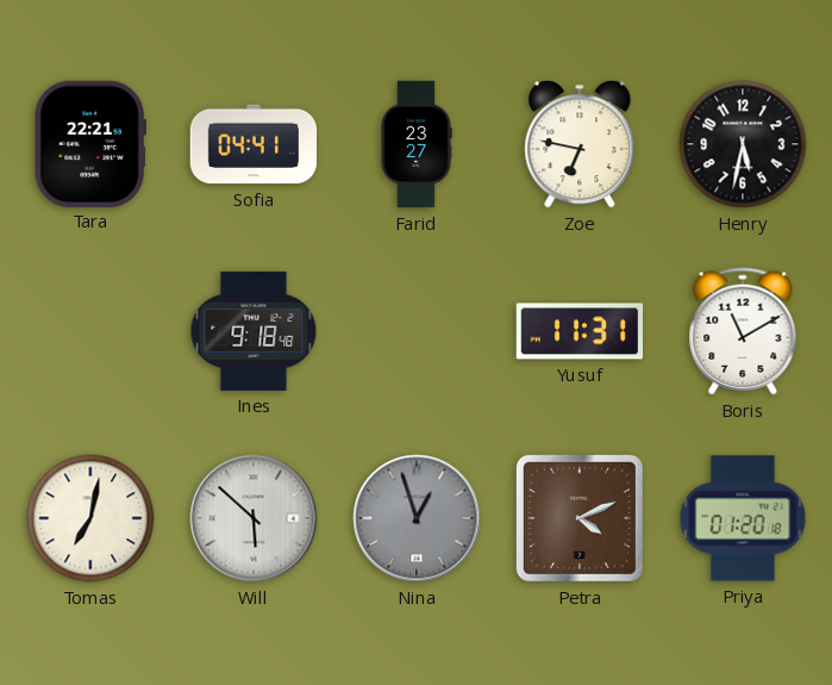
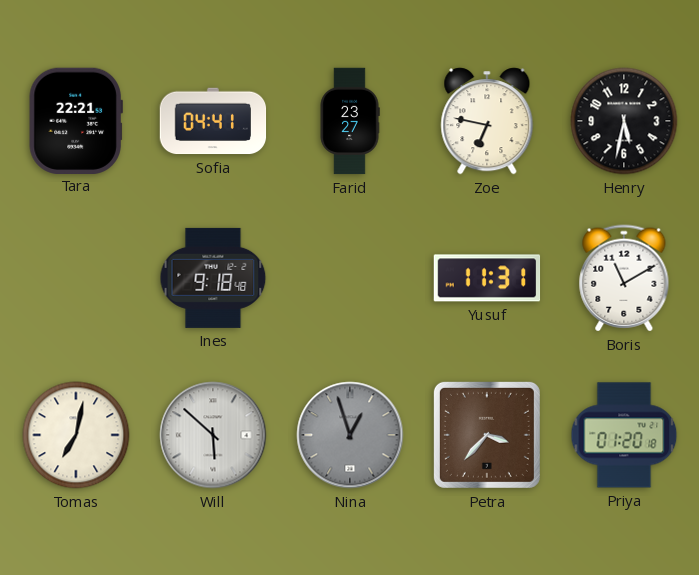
Petra: 4:11 -> 3:37
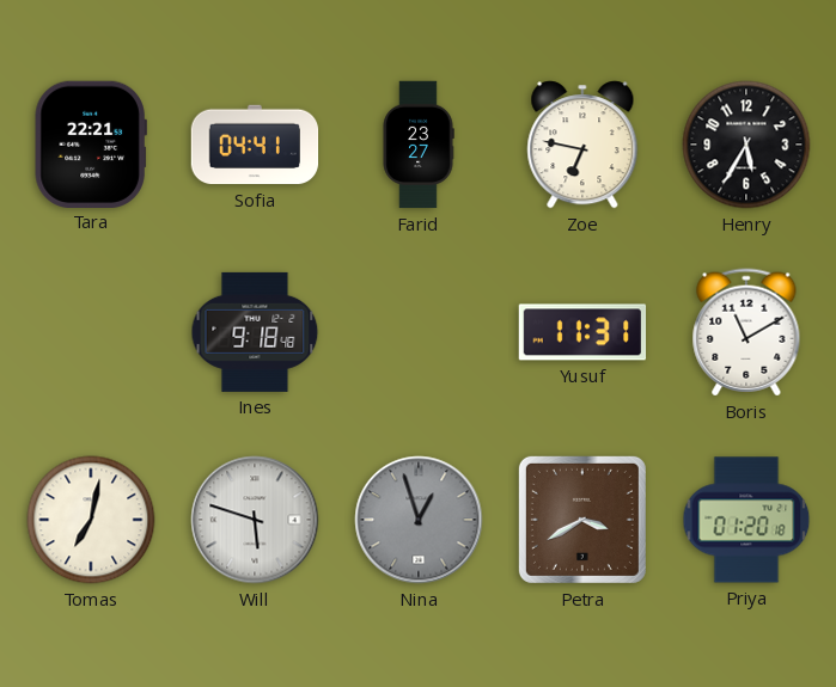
Henry: 5:32 -> 5:35
Will: 5:52 -> 5:48
Petra: 3:37 -> 3:40
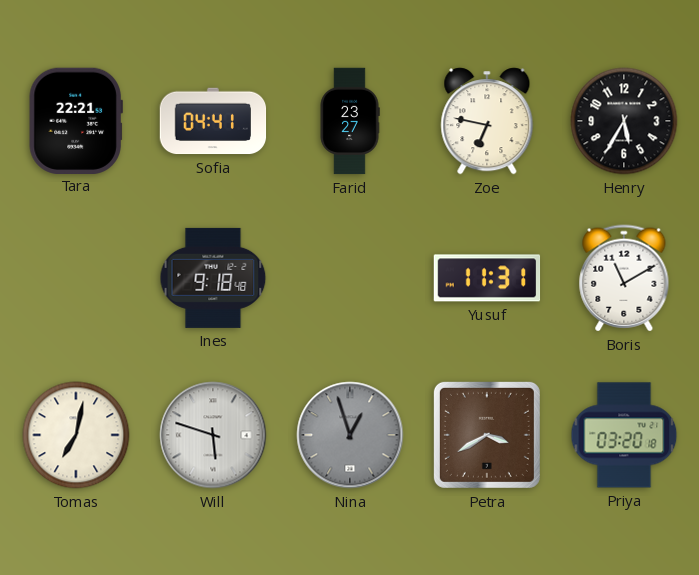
Priya: 01:20 -> 03:20
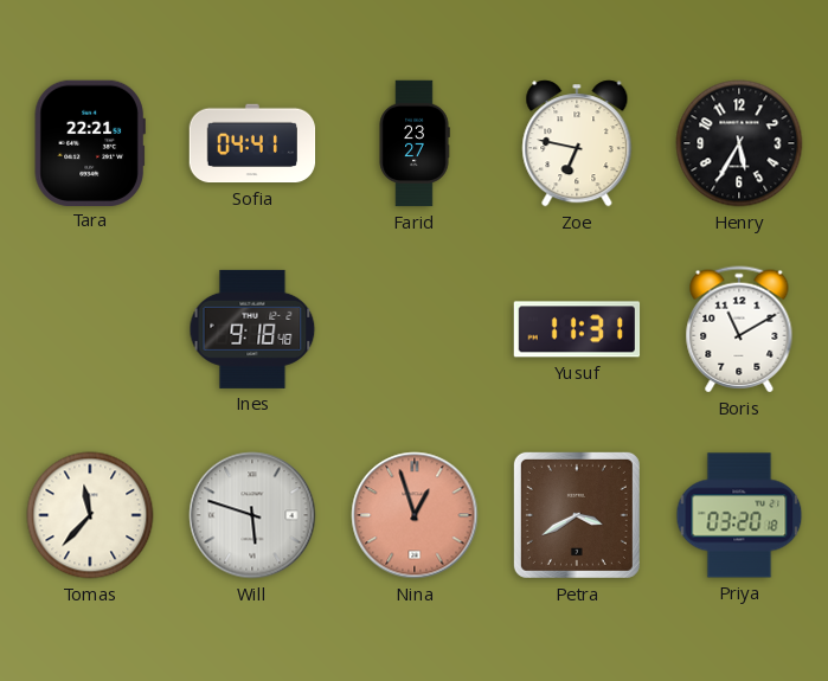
Tomas: 7:02 -> 11:37
Nina dial: grey -> salmon
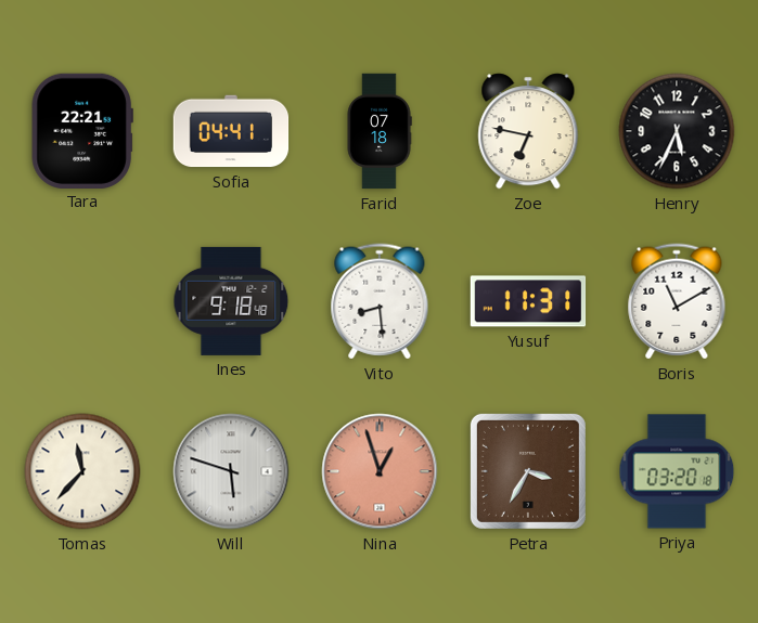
Farid: 23:27 -> 07:18
Henry: 5:35 -> 5:34
Vito: none -> 8:29
Petra: 3:40 -> 3:35
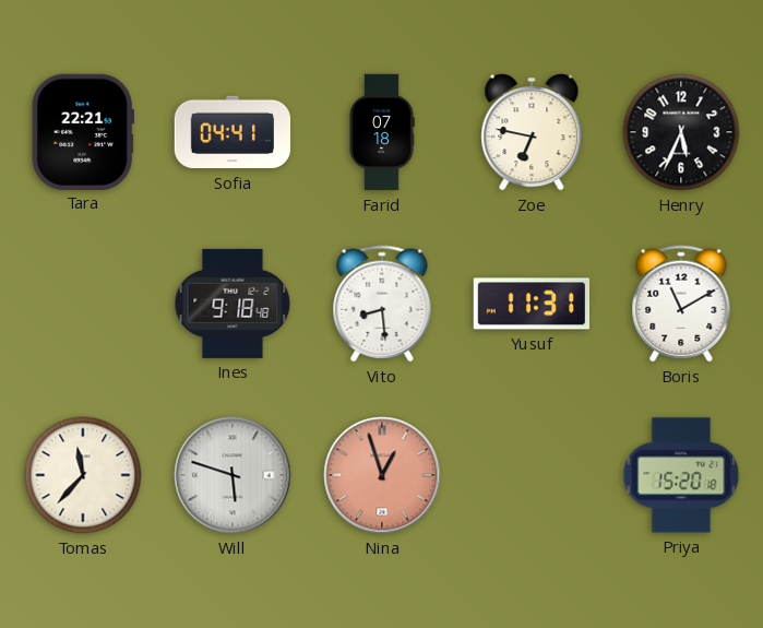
Petra: 3:35 -> none
Priya: 03:20 -> 15:20
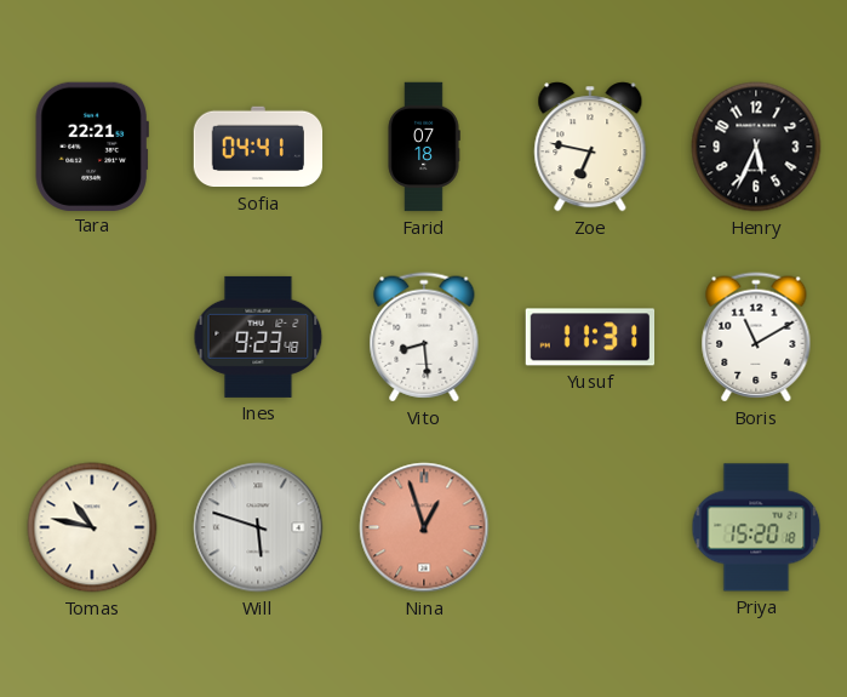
Ines: 9:18 -> 9:23
Tomas: 11:37 -> 10:47
